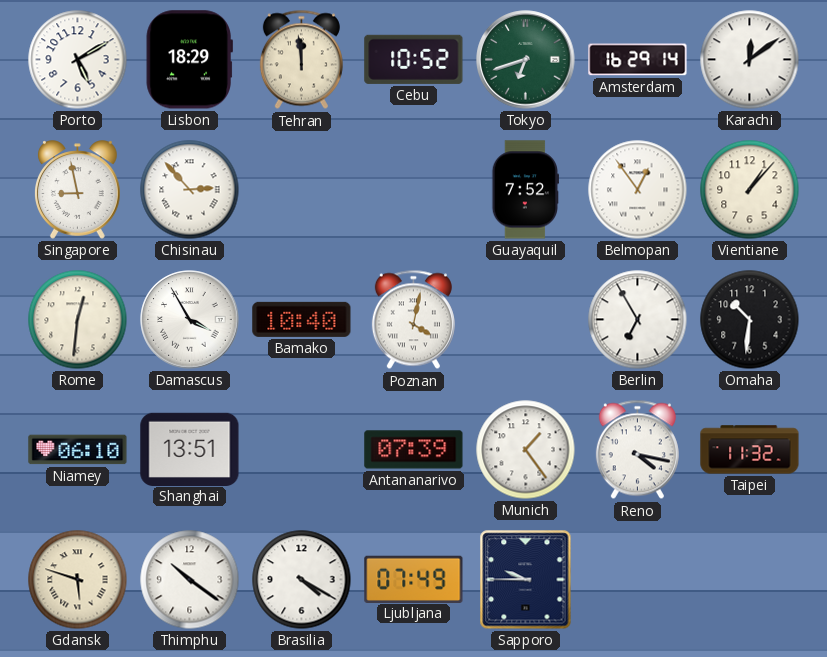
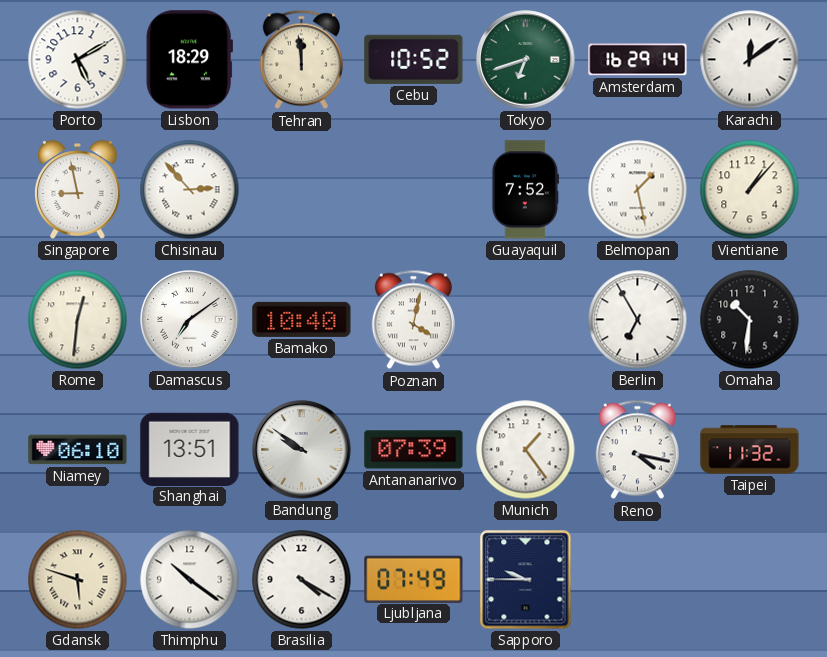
Belmopan: 12:54 -> 1:28
Damascus: 3:55 -> 7:09
Bandung: none -> 9:51
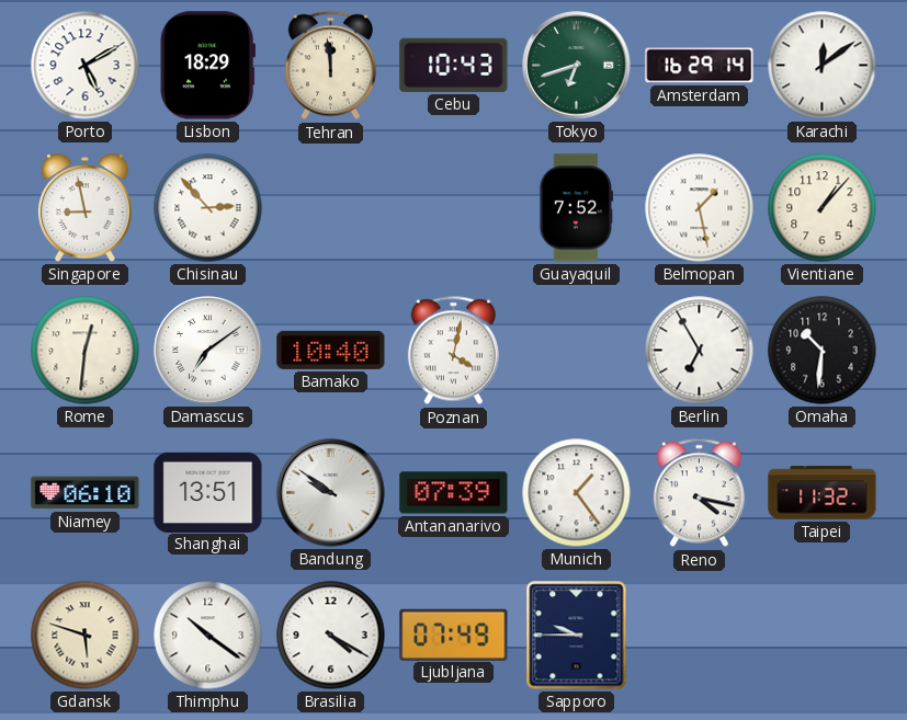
Cebu: 10:52 -> 10:43
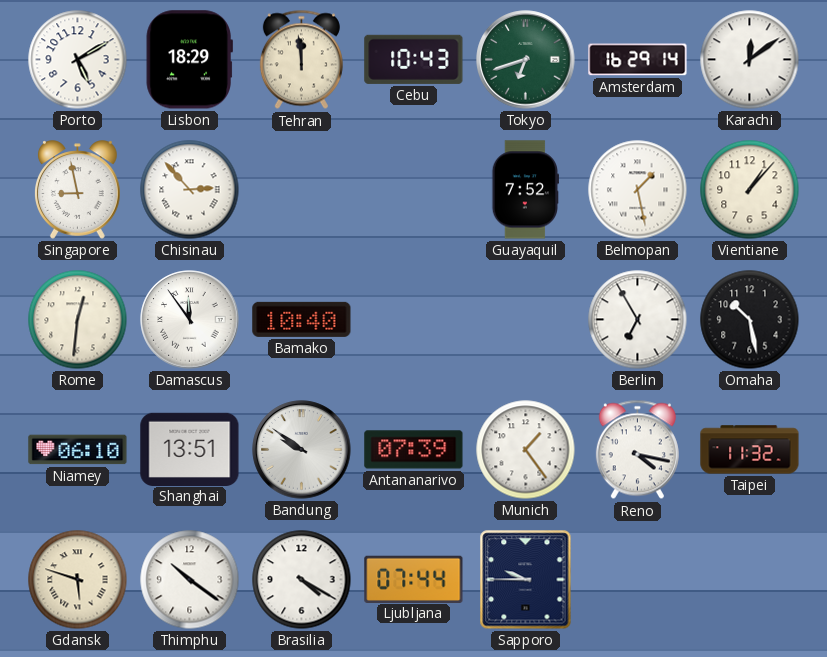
Damascus: 7:09 -> 11:54
Poznan: 4:02 -> none
Omaha: 10:31 -> 10:28
Ljubljana: 07:49 -> 07:44
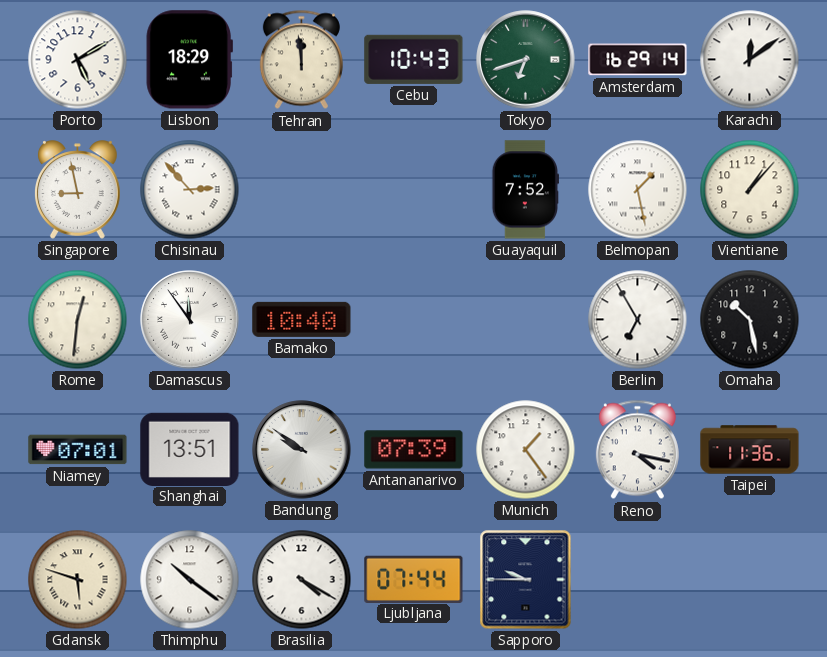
Niamey: 06:10 -> 07:01
Taipei: 11:32 -> 11:36
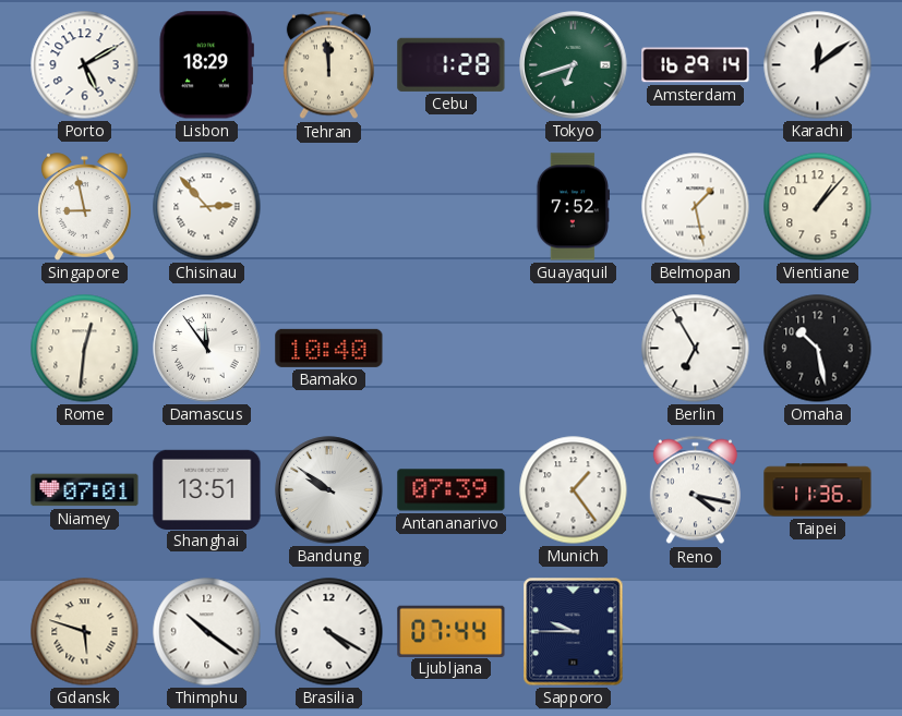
Cebu: 10:43 -> 1:28
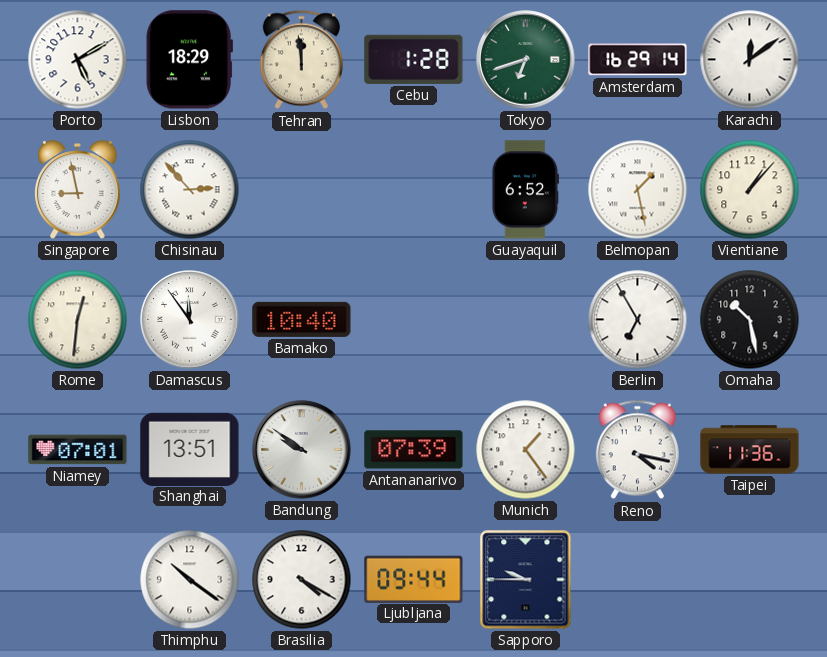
Guayaquil: 7:52 -> 6:52
Gdansk: 5:48 -> none
Ljubljana: 07:44 -> 09:44
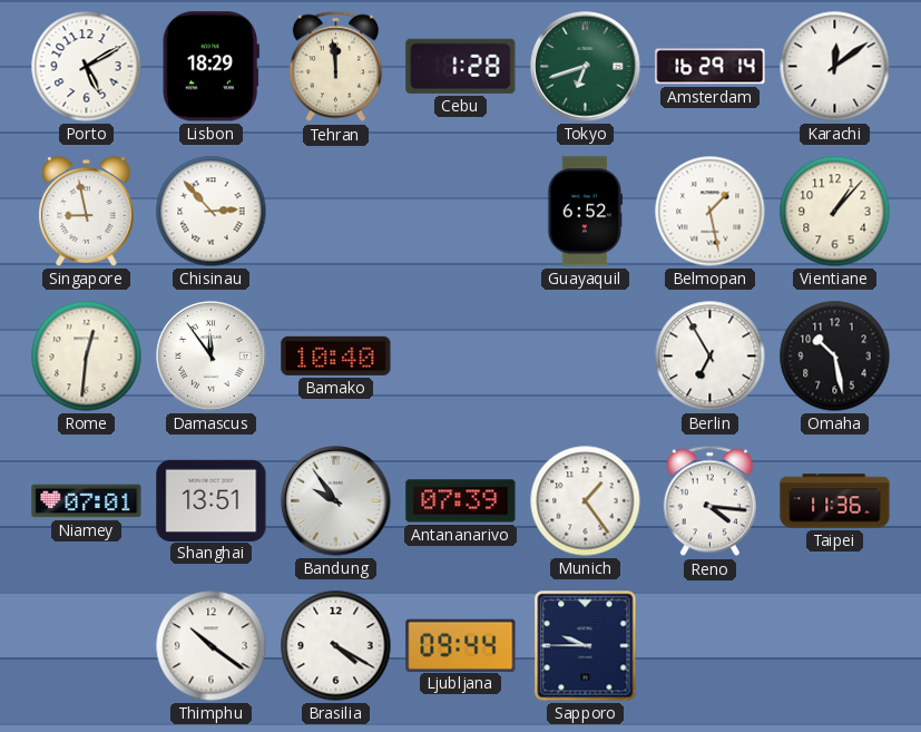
Bandung: 9:51 -> 9:54
Reno: 4:17 -> 4:16
